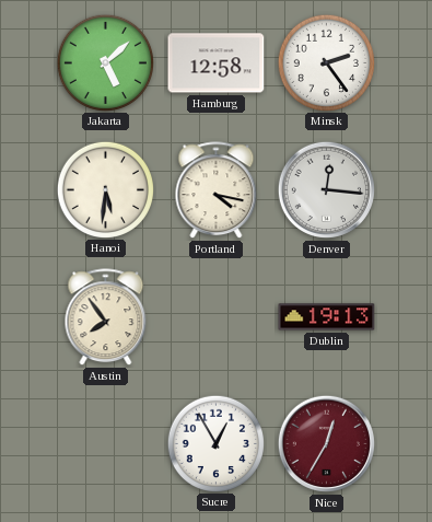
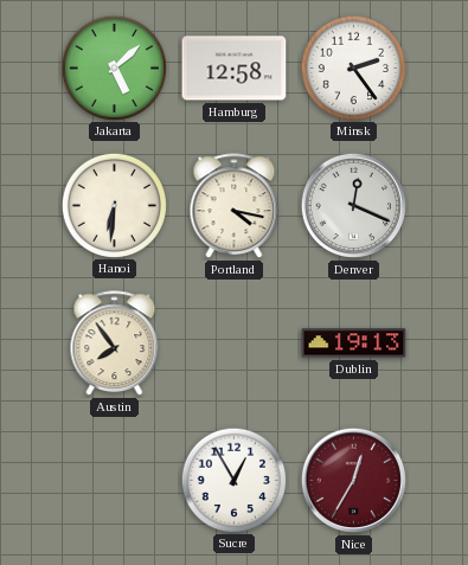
Hanoi: 5:31 -> 6:31
Denver: 12:16 -> 12:19
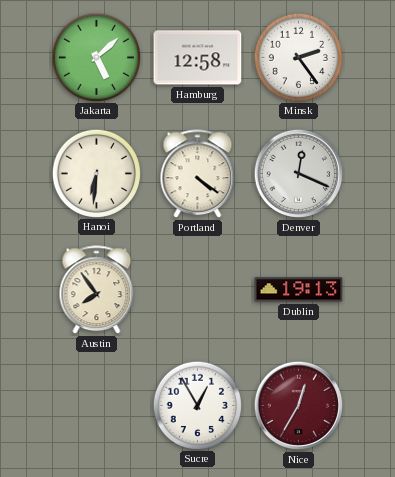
Portland: 4:17 -> 4:21
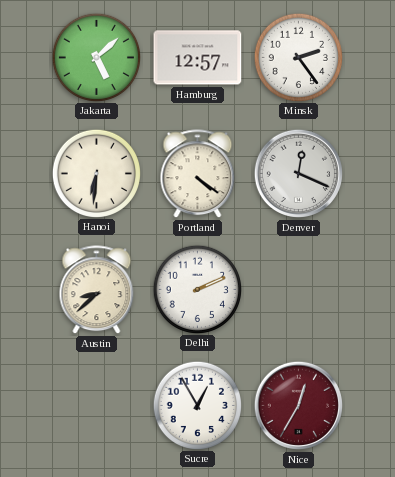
Hamburg: 12:58 -> 12:57
Austin: 7:54 -> 8:38
Delhi: none -> 2:11
Dublin: 19:13 -> none
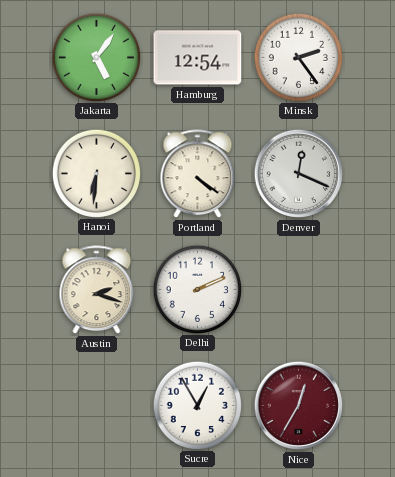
Jakarta: 5:08 -> 5:06
Hamburg: 12:57 -> 12:54
Austin: 8:38 -> 2:18
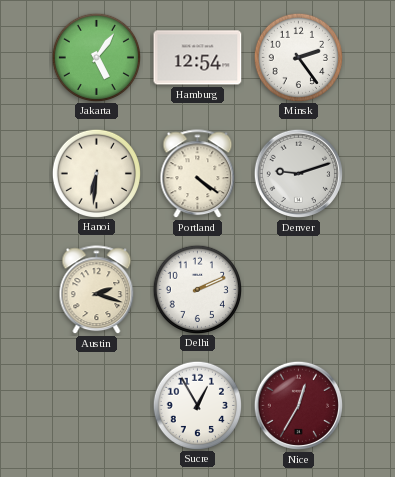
Denver: 12:19 -> 9:12
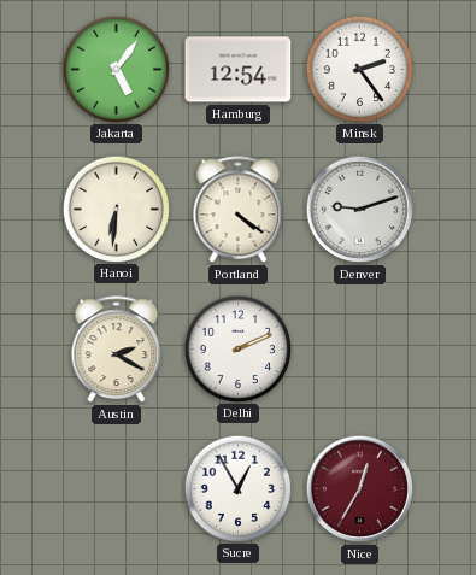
Austin: 2:18 -> 2:20
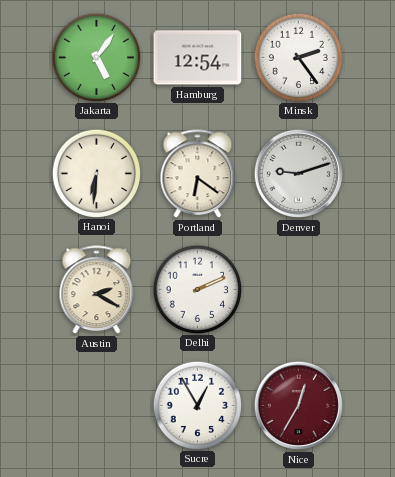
Portland: 4:21 -> 6:21
